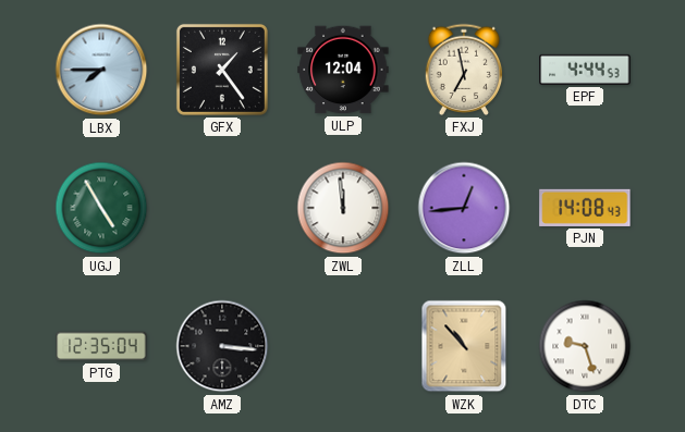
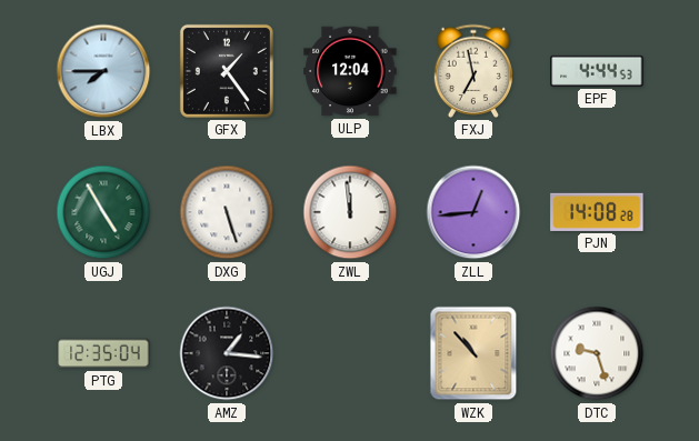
DXG: none -> 5:27
PJN: 14:08:43 -> 14:08:28
AMZ: 3:16 -> 1:16
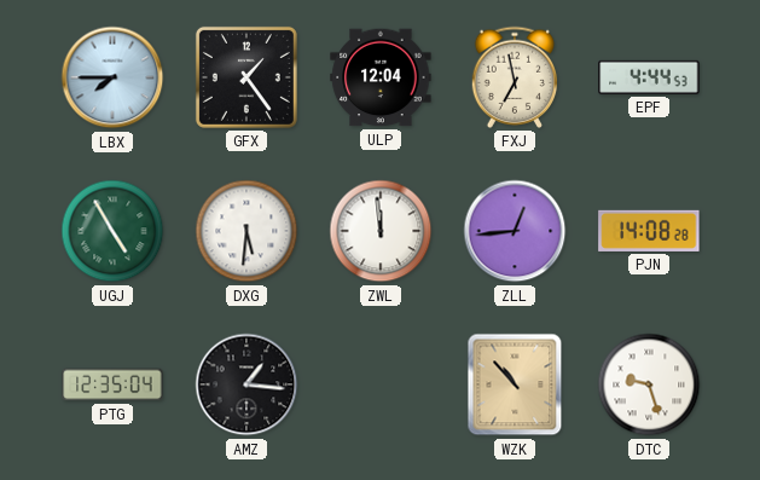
DXG: 5:27 -> 5:31
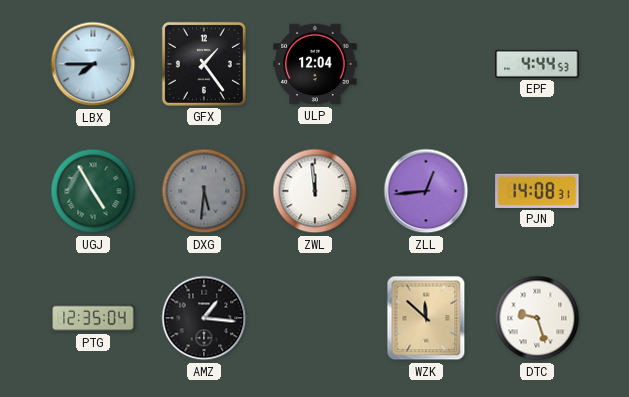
FXJ: 6:58 -> none
DXG dial: white -> grey
PJN: 14:08:28 -> 14:08:31
WZK: 10:53 -> 11:52
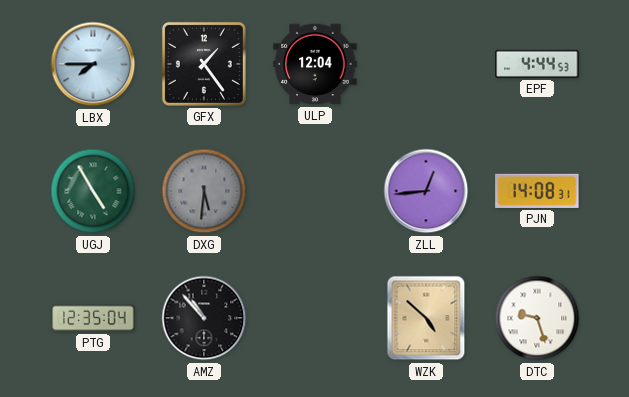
ZWL: 11:59 -> none
AMZ: 1:16 -> 10:53
WZK: 11:52 -> 4:52
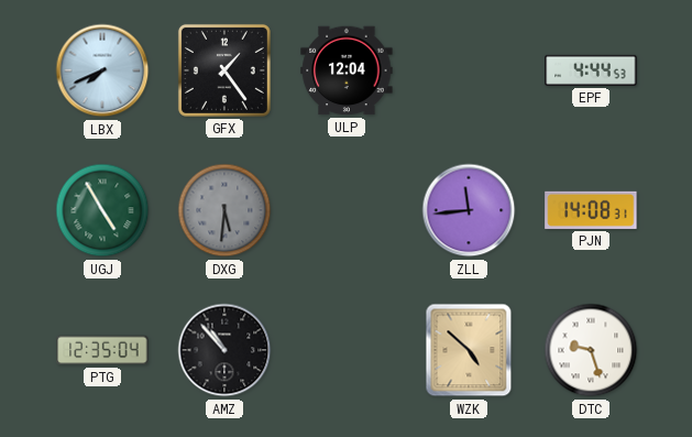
LBX: 7:45 -> 7:41
ZLL: 12:44 -> 11:44
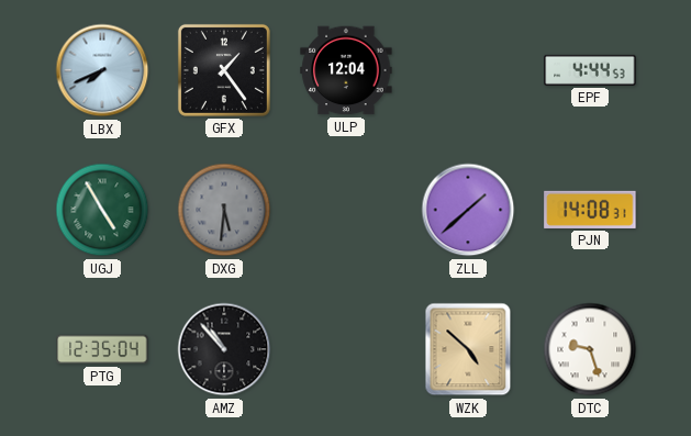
ZLL: 11:44 -> 1:38
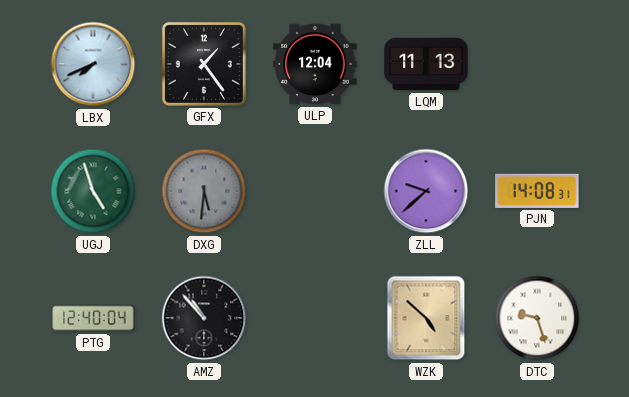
LQM: none -> 11:13
EPF: 4:44 -> none
UGJ: 4:55 -> 4:57
ZLL: 1:38 -> 9:38
PTG: 12:35 -> 12:40
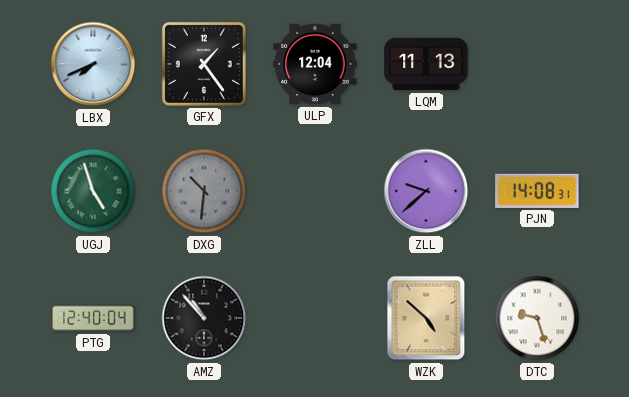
DXG: 5:31 -> 10:31
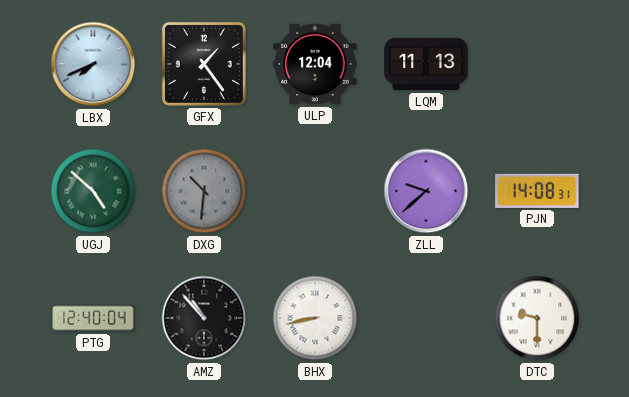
UGJ: 4:57 -> 4:52
BHX: none -> 8:43
WZK: 4:52 -> none
DTC: 9:27 -> 9:30
